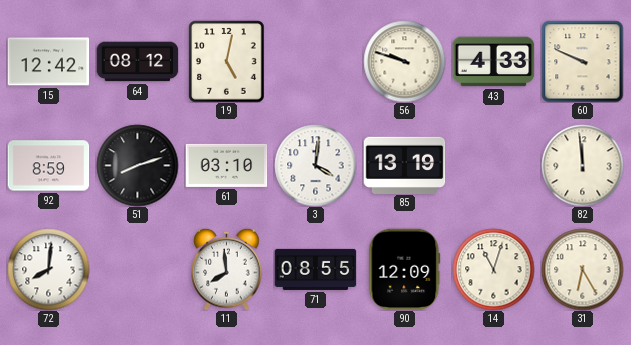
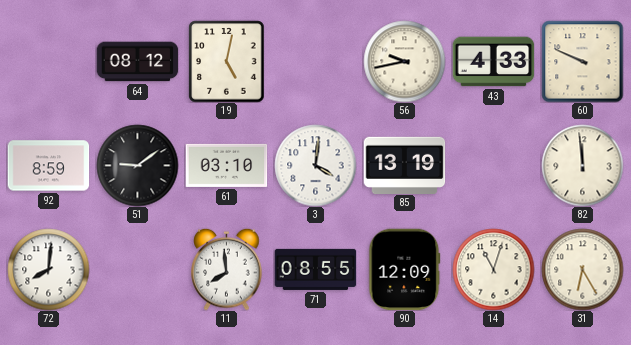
15: 12:42 -> none
56: 9:48 -> 9:43
51: 8:12 -> 9:09
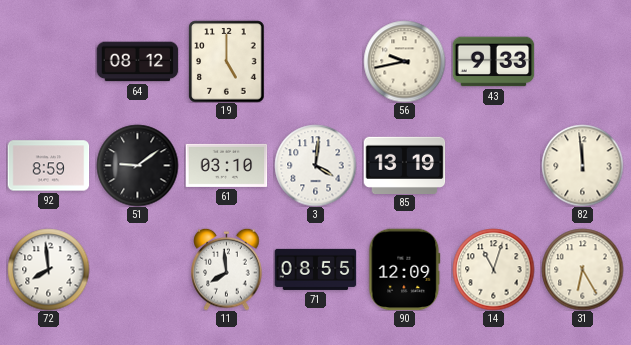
19: 5:02 -> 5:00
43: 4:33 -> 9:33
60: 9:49 -> none
72: 8:01 -> 7:59
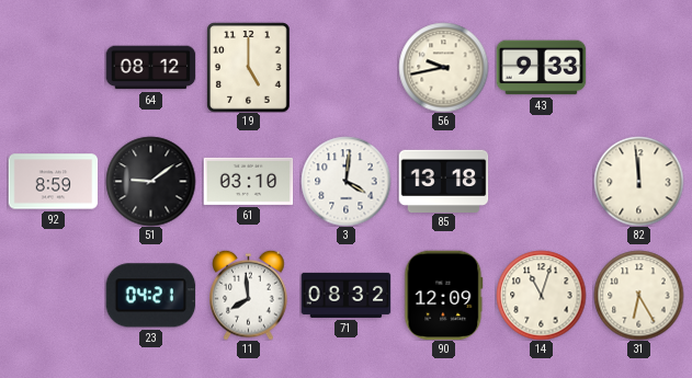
85: 13:19 -> 13:18
72: 7:59 -> none
23: none -> 04:21
71: 08:55 -> 08:32
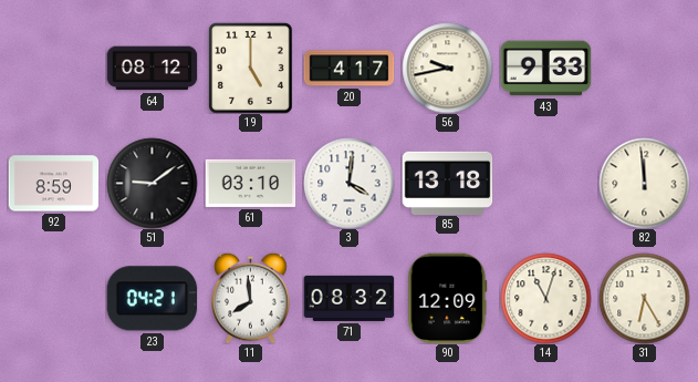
20: none -> 4:17
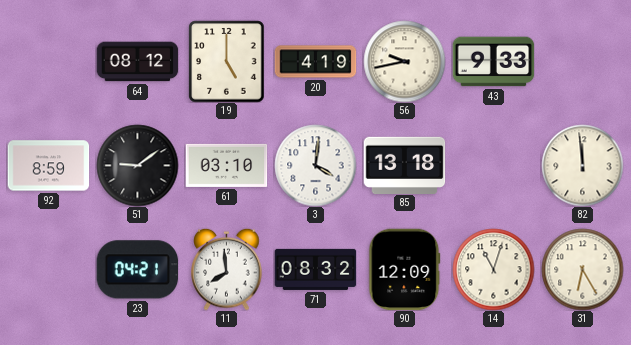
20: 4:17 -> 4:19
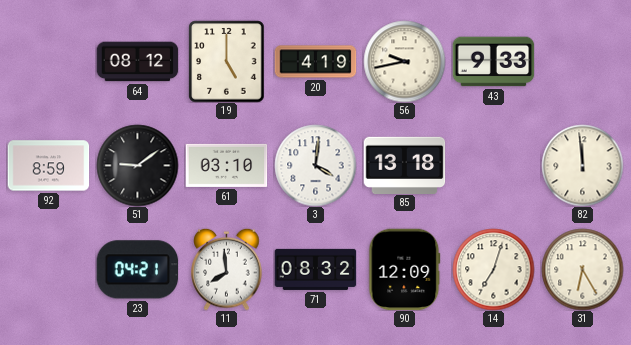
14: 11:03 -> 7:03
